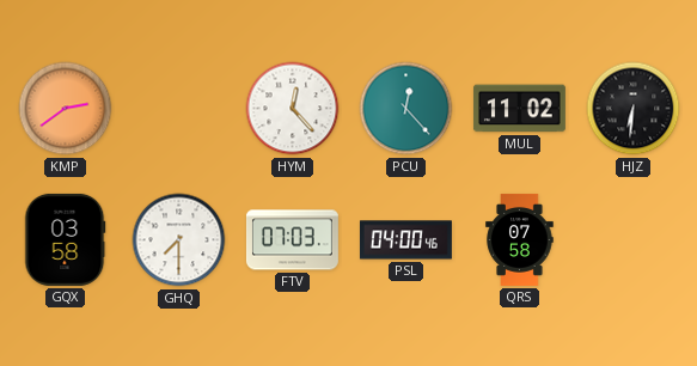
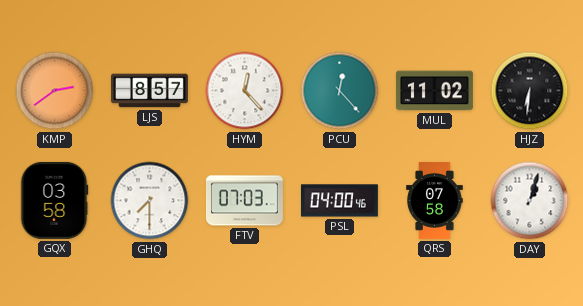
LJS: none -> 8:57
DAY: none -> 1:03
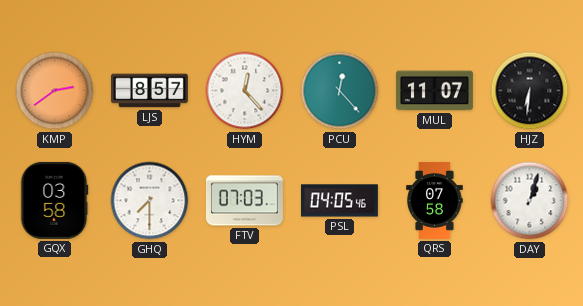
MUL: 11:02 -> 11:07
PSL: 04:00 -> 04:05
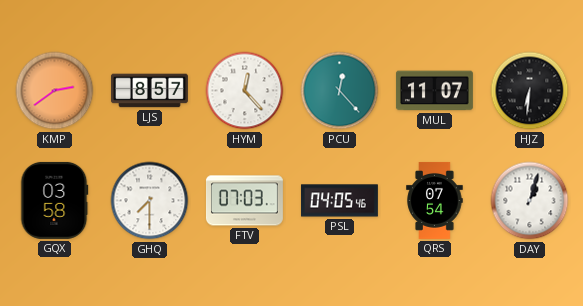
QRS: 07:58 -> 07:54
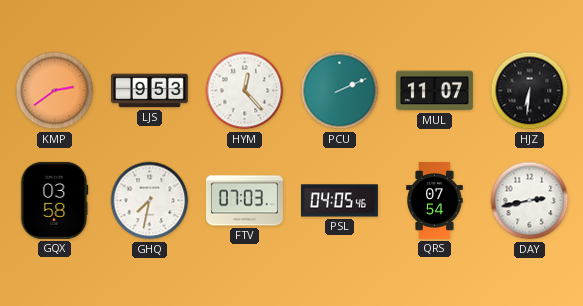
LJS: 8:57 -> 9:53
PCU: 12:23 -> 2:11
GHQ: 7:30 -> 7:32
DAY: 1:03 -> 2:43
